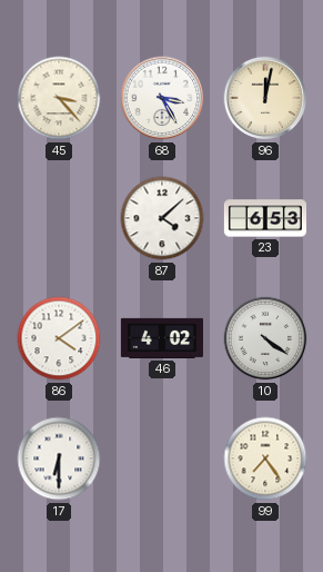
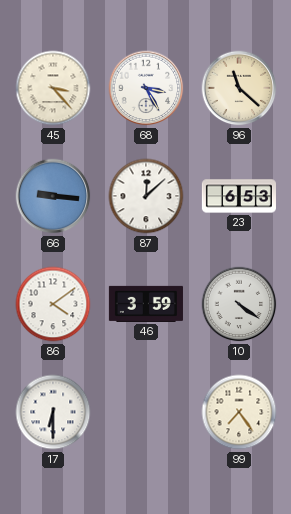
96: 12:02 -> 11:22
66: none -> 9:16
87: 4:08 -> 12:08
46: 4:02 -> 3:59
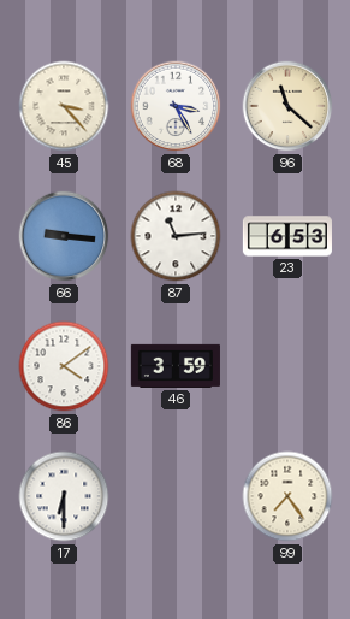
87: 12:08 -> 11:14
10: 4:21 -> none
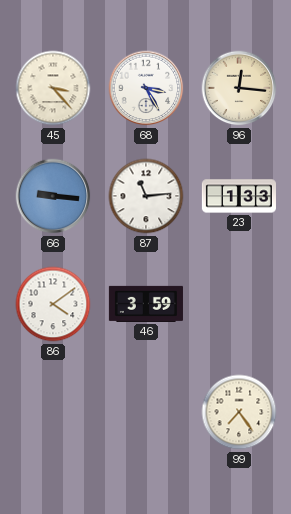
96: 11:22 -> 12:16
23: 6:53 -> 1:33
17: 6:30 -> none
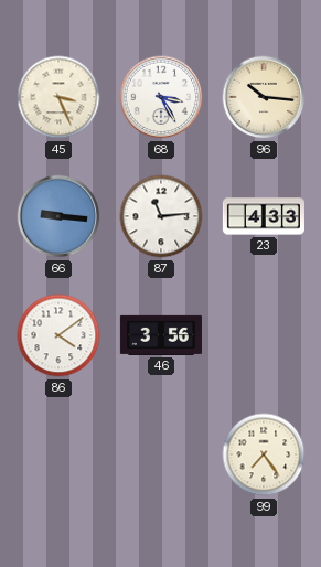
45: 3:23 -> 3:26
96: 12:16 -> 10:16
23: 1:33 -> 4:33
46: 3:59 -> 3:56
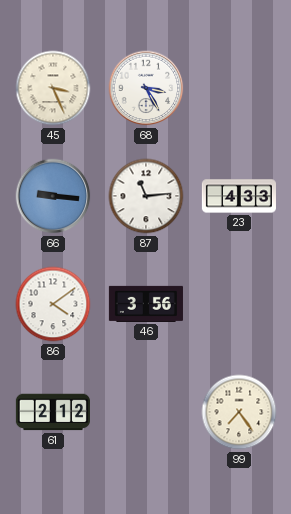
96: 10:16 -> none
61: none -> 2:12
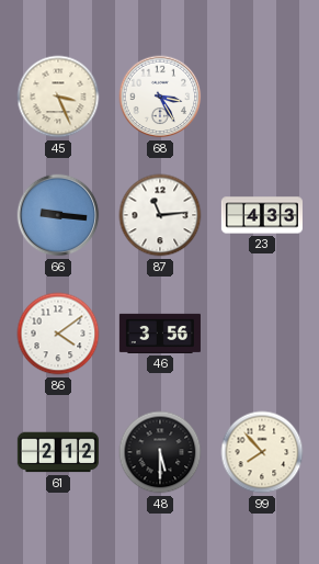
48: none -> 5:30
99: 7:24 -> 7:53
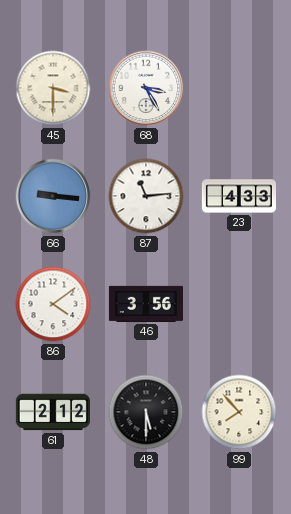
45: 3:26 -> 3:30
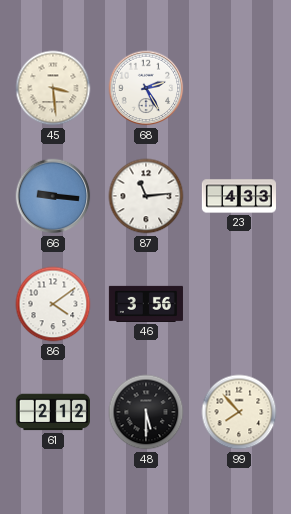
45: 3:30 -> 3:29
68: 3:25 -> 2:25
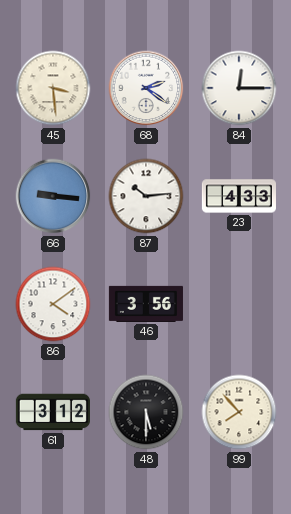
68: 2:25 -> 2:21
84: none -> 12:15
87: 11:14 -> 10:14
61: 2:12 -> 3:12
